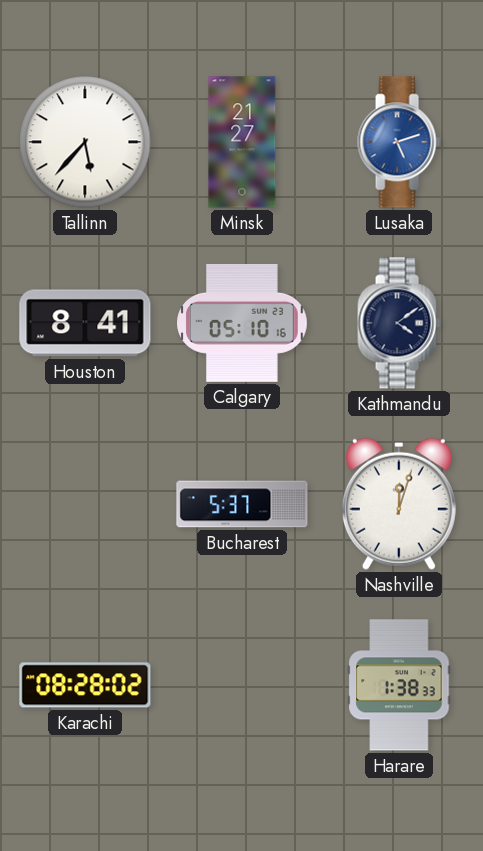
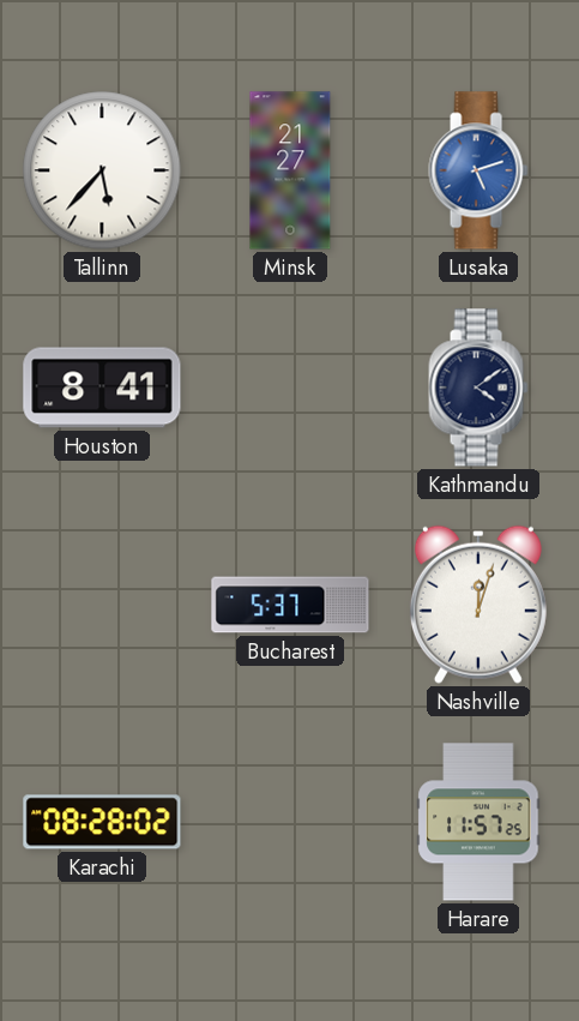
Calgary: 05:10 -> none
Harare: 1:38 -> 11:57
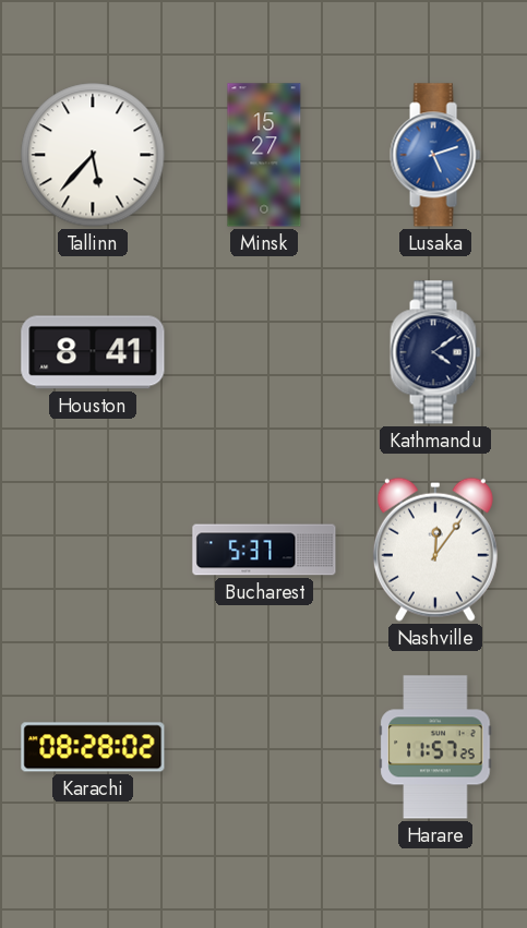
Minsk: 21:27 -> 15:27
Nashville: 12:03 -> 12:06
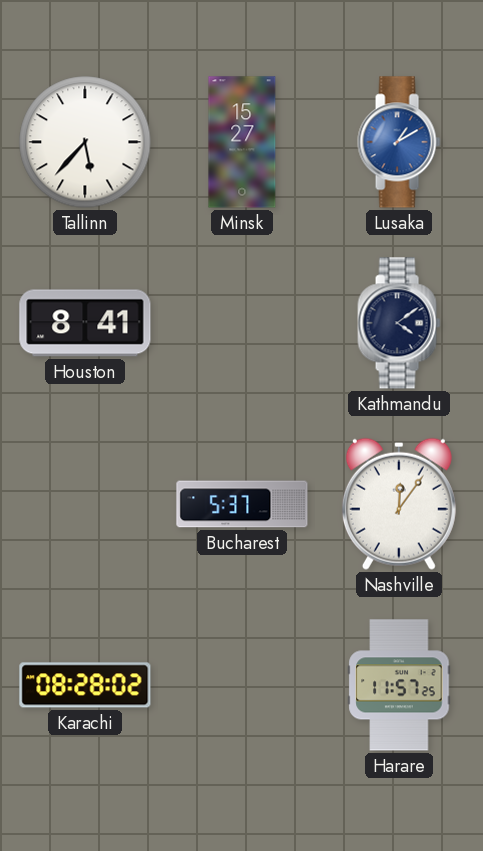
Lusaka: 5:12 -> 1:10
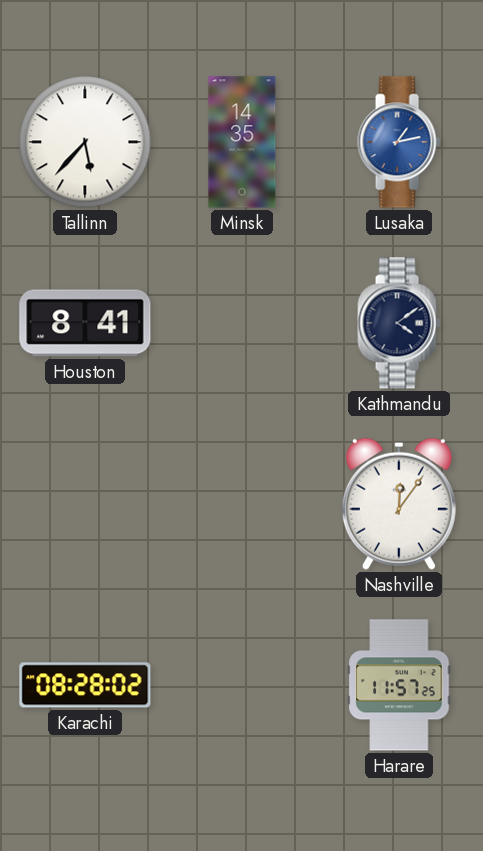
Minsk: 15:27 -> 14:35
Lusaka: 1:10 -> 1:13
Bucharest: 5:37 -> none
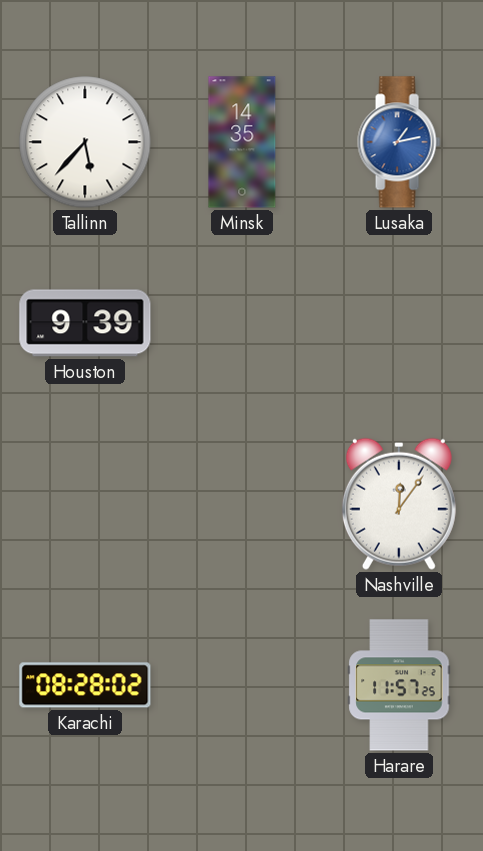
Houston: 8:41 -> 9:39
Kathmandu: 4:09 -> none
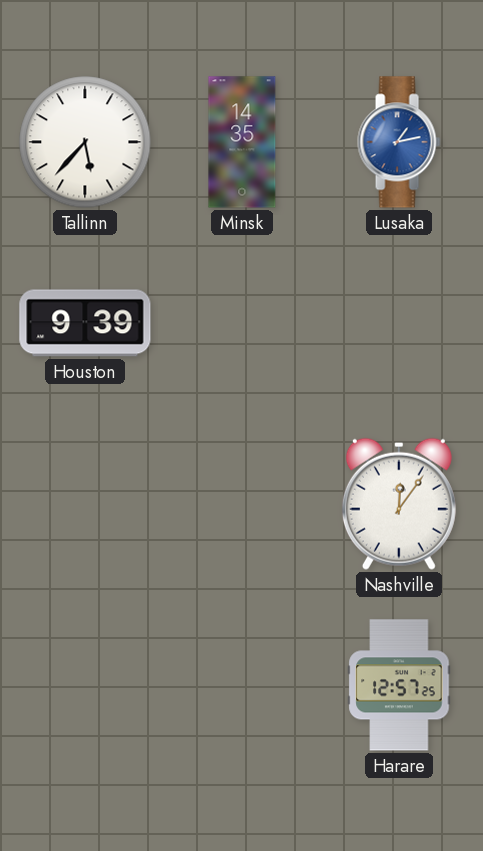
Karachi: 08:28 -> none
Harare: 11:57 -> 12:57
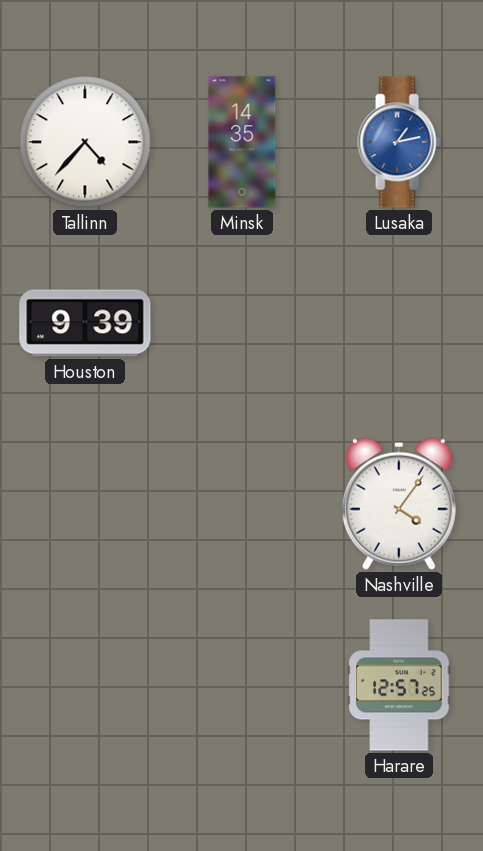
Tallinn: 5:37 -> 4:37
Nashville: 12:06 -> 4:06
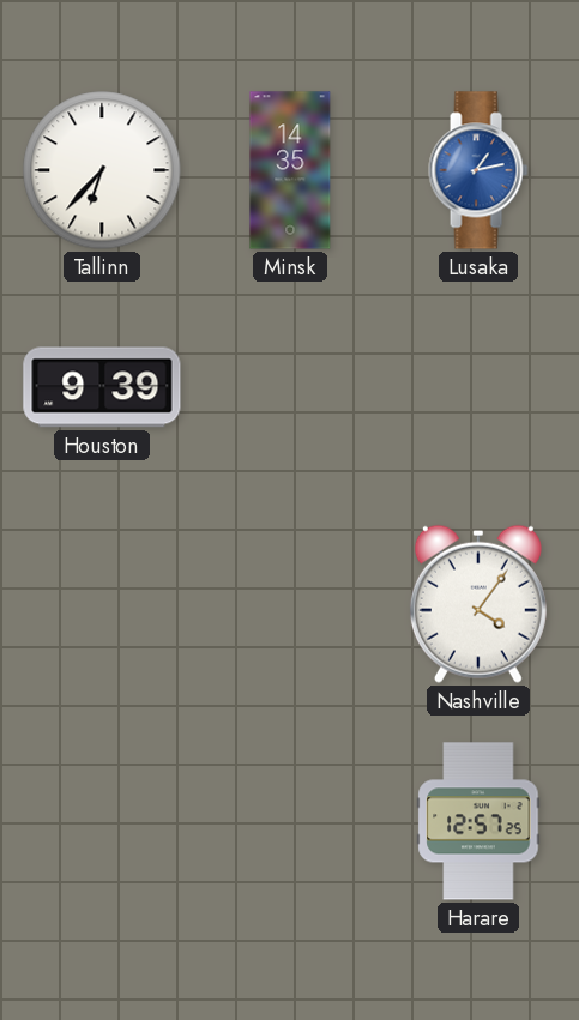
Tallinn: 4:37 -> 6:37
